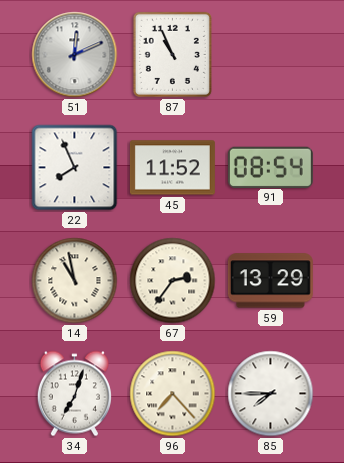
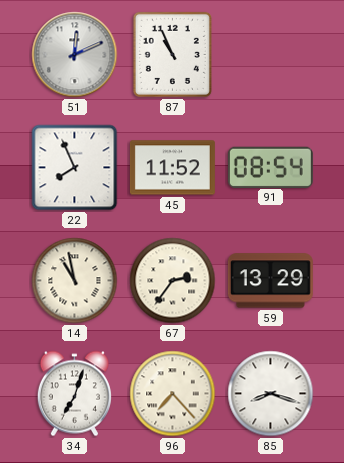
85: 7:45 -> 8:18
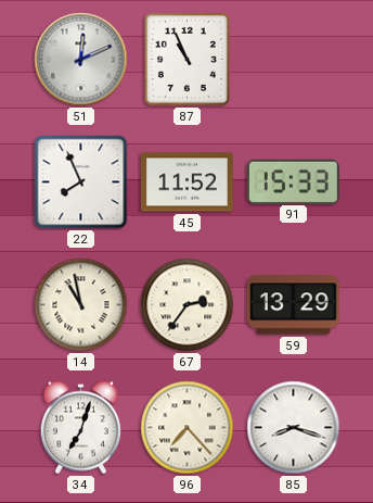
91: 08:54 -> 15:33
